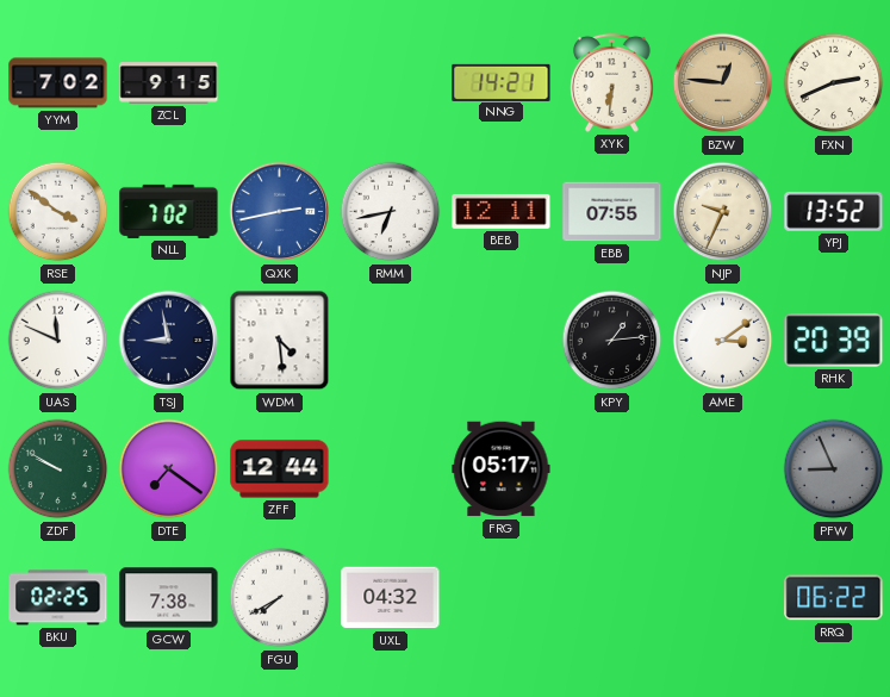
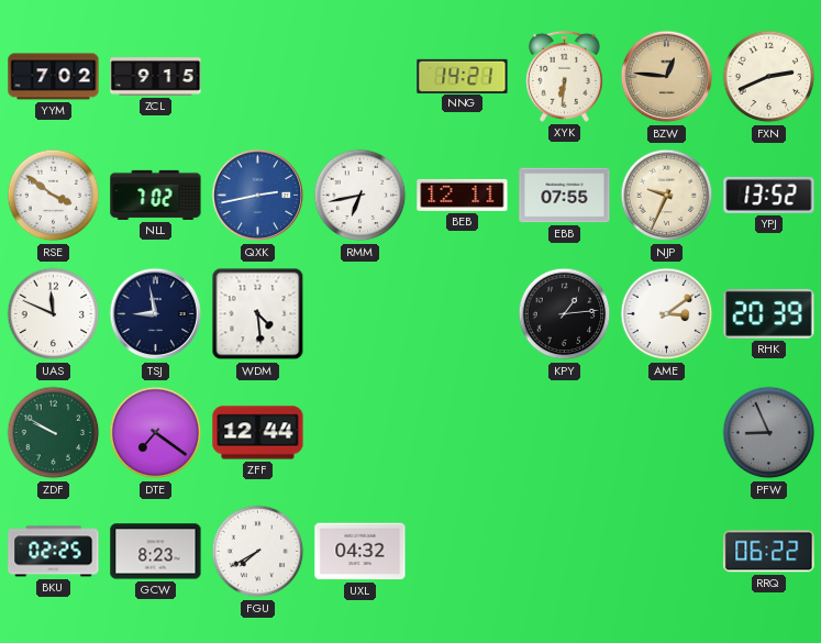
FRG: 05:17 -> none
GCW: 7:38 -> 8:23
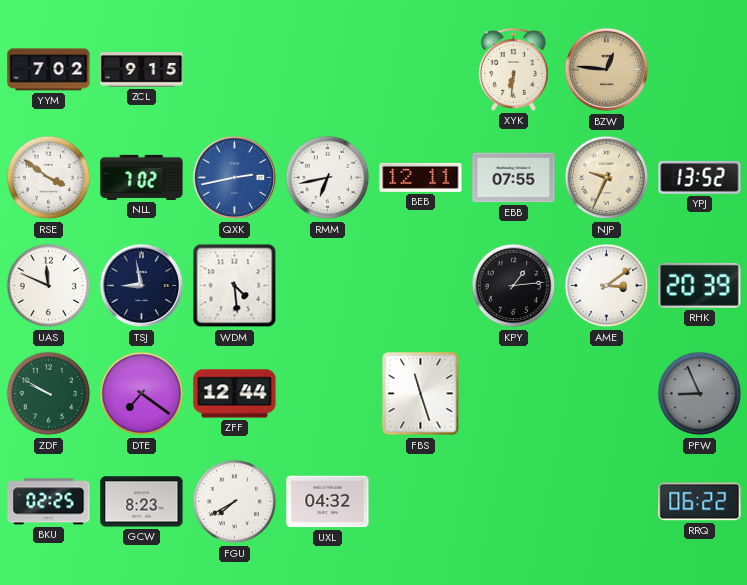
NNG: 14:21 -> none
FXN: 2:41 -> none
FBS: none -> 11:27
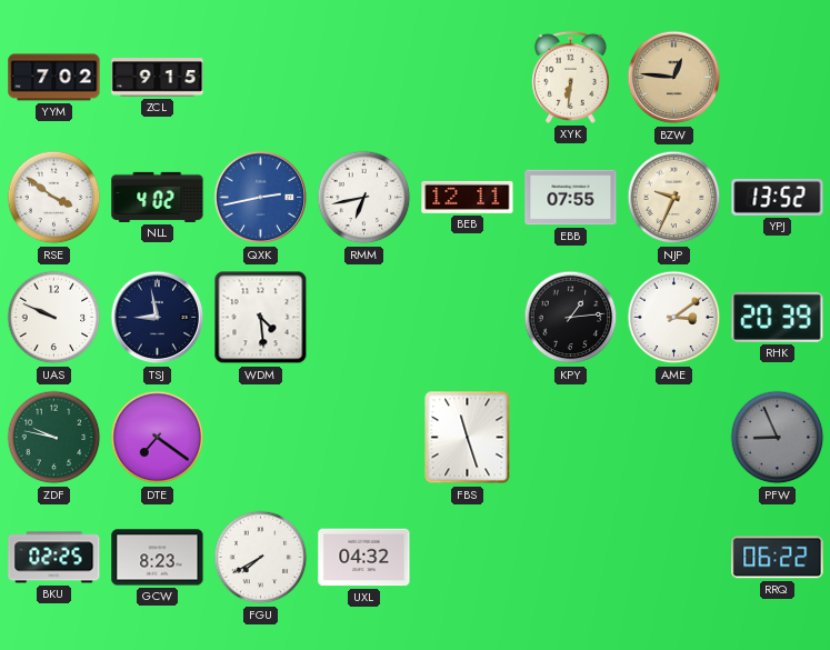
NLL: 7:02 -> 4:02
UAS: 11:49 -> 9:49
ZDF: 9:50 -> 9:47
ZFF: 12:44 -> none
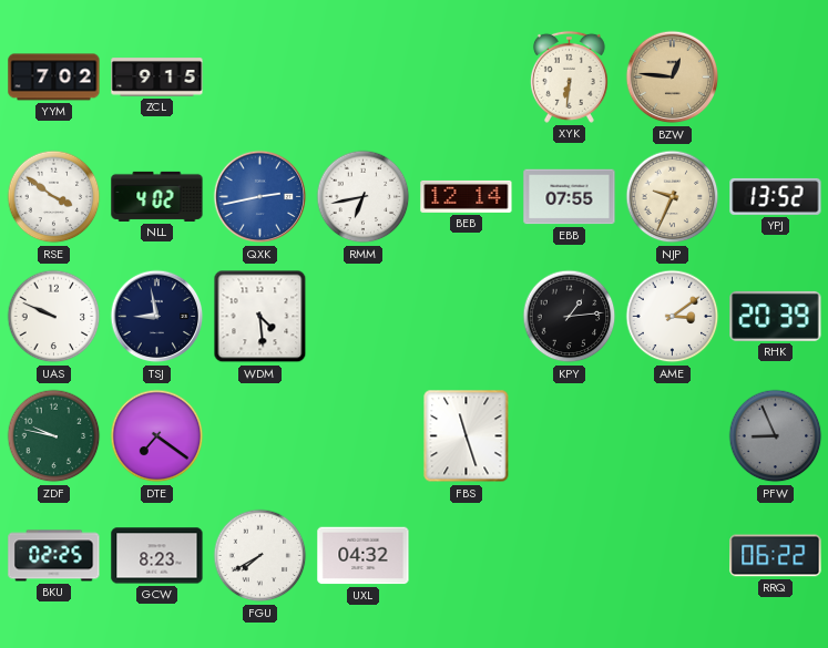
BEB: 12:11 -> 12:14
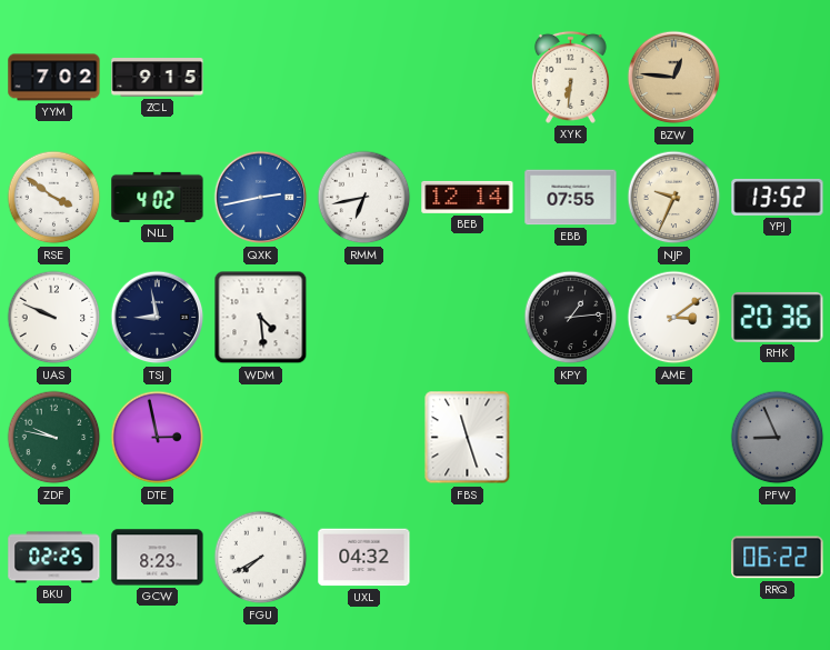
RHK: 20:39 -> 20:36
DTE: 7:21 -> 2:58
